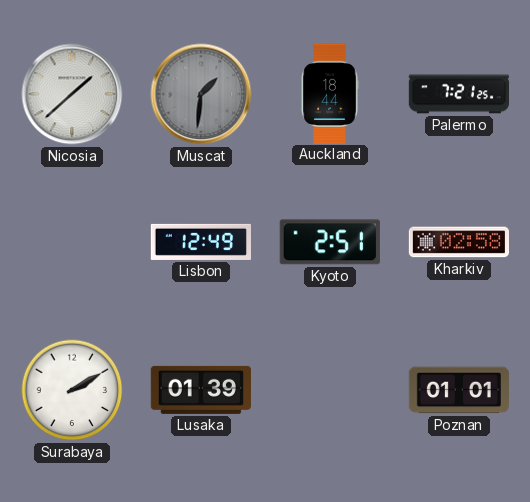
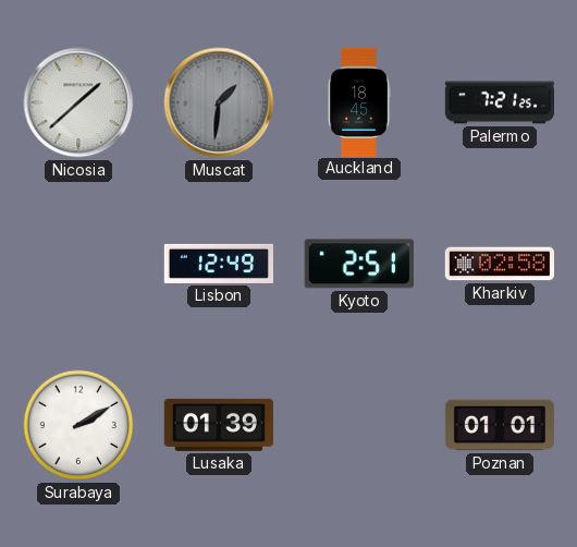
Auckland: 18:44 -> 18:45
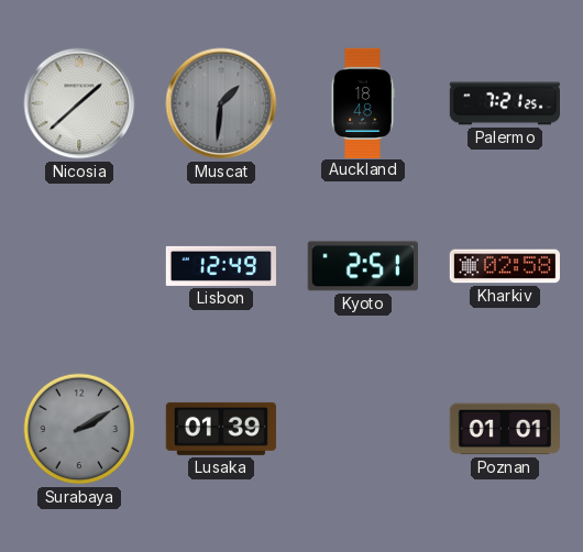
Auckland: 18:45 -> 18:48
Surabaya dial: white -> grey
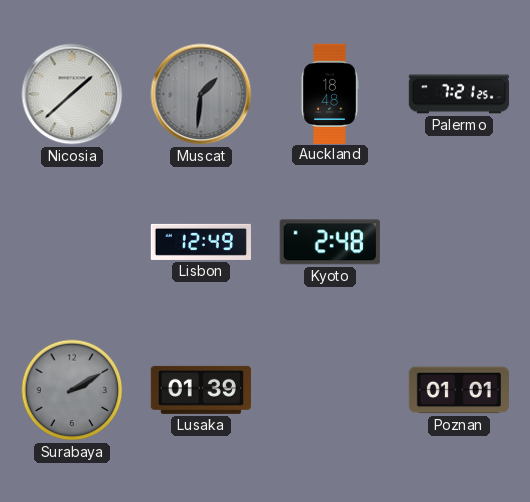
Kyoto: 2:51 -> 2:48
Kharkiv: 02:58 -> none
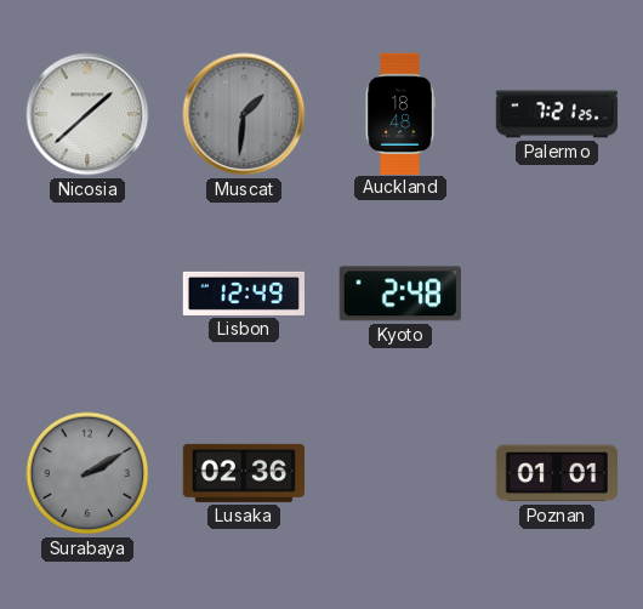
Lusaka: 01:39 -> 02:36
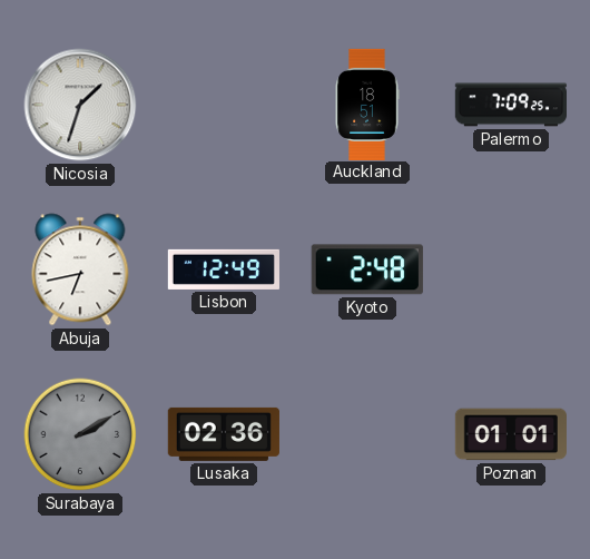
Nicosia: 1:38 -> 1:33
Muscat: 1:31 -> none
Auckland: 18:48 -> 18:51
Palermo: 7:21 -> 7:09
Abuja: none -> 6:43
